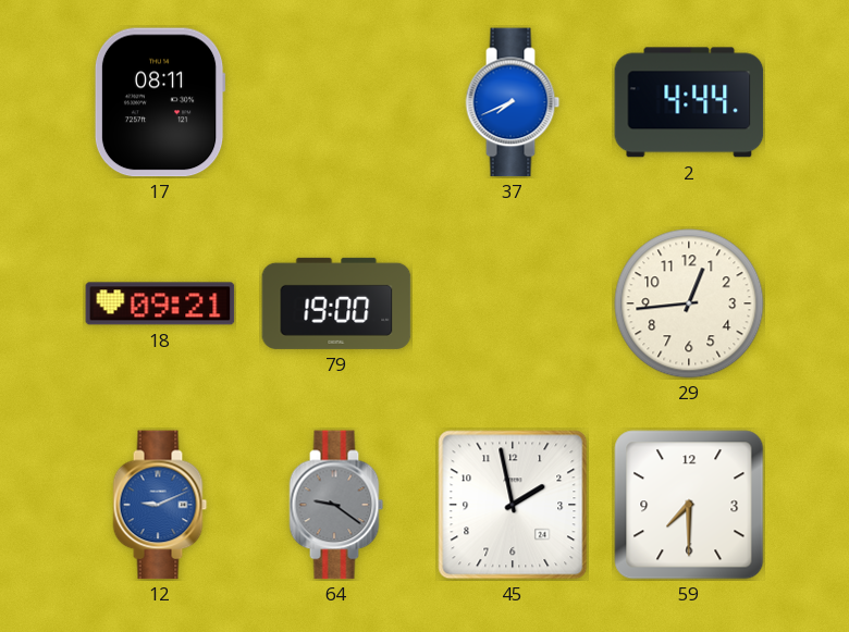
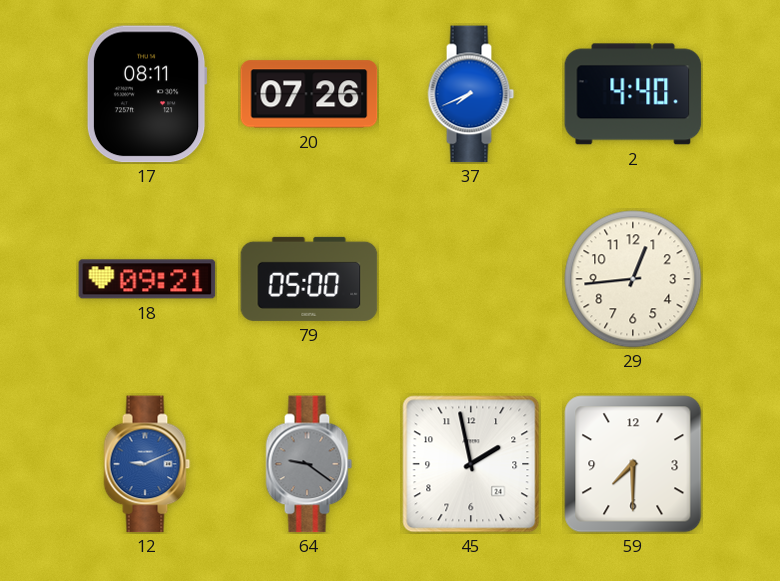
20: none -> 07:26
2: 4:44 -> 4:40
79: 19:00 -> 05:00
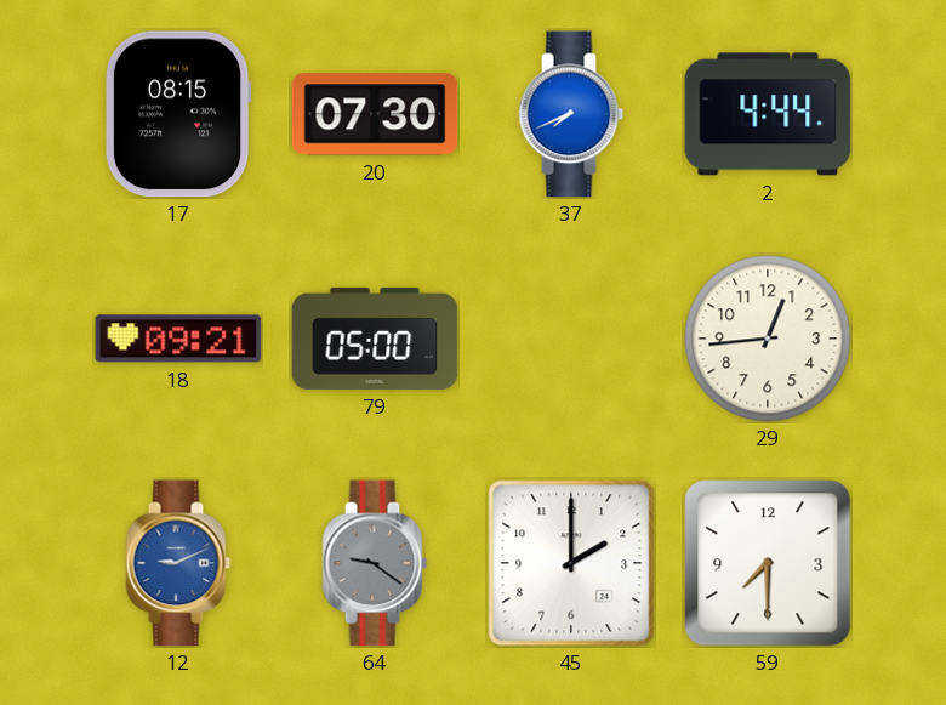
17: 08:11 -> 08:15
20: 07:26 -> 07:30
2: 4:40 -> 4:44
45: 1:58 -> 2:00
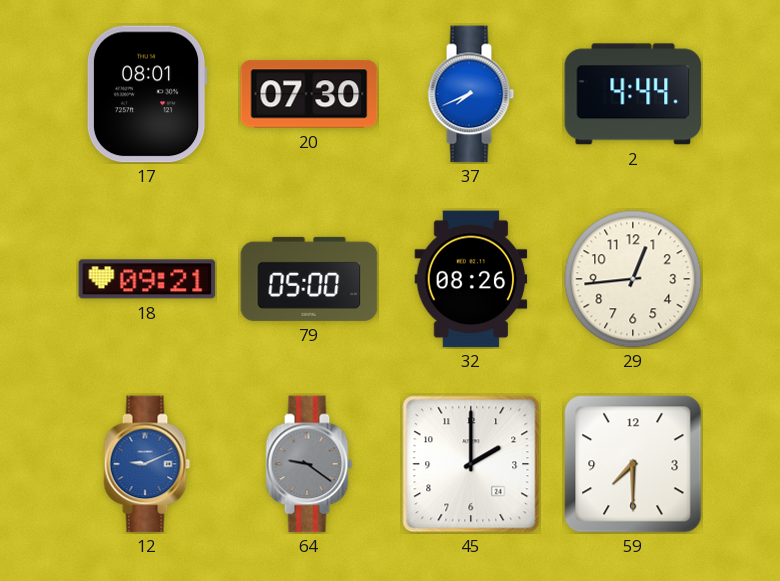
17: 08:15 -> 08:01
32: none -> 08:26
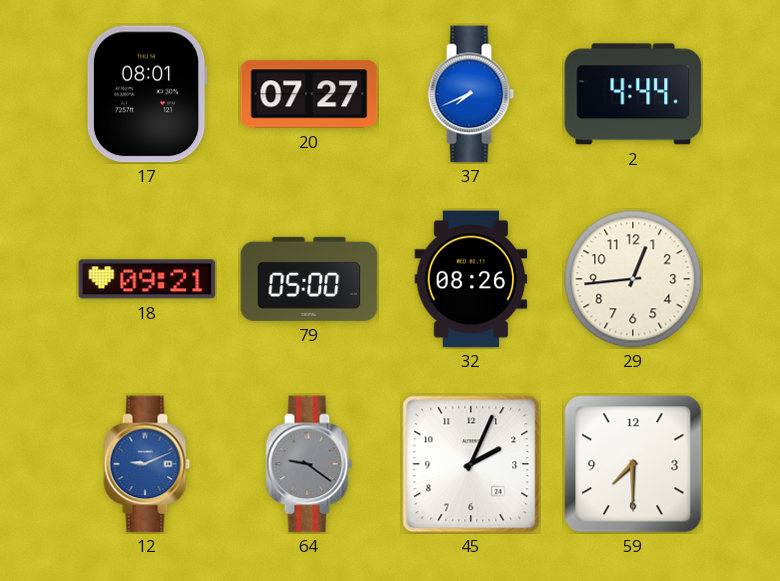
20: 07:30 -> 07:27
45: 2:00 -> 2:04
